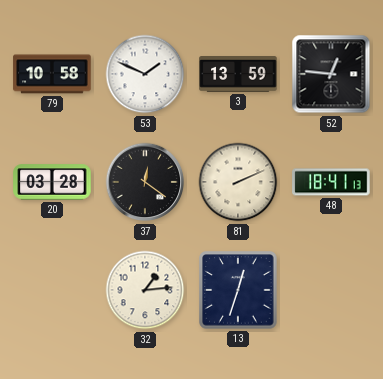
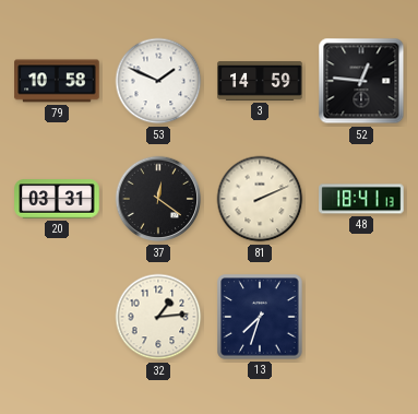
3: 13:59 -> 14:59
20: 03:28 -> 03:31
13: 12:33 -> 7:33
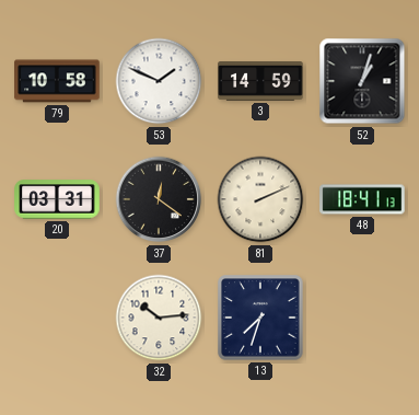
52: 12:46 -> 1:03
32: 1:14 -> 10:14
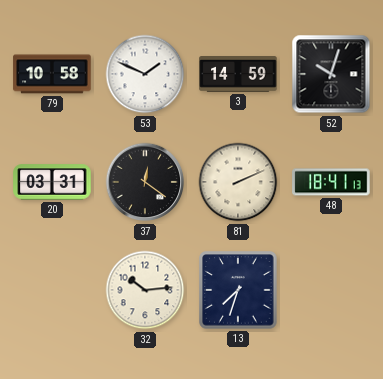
52: 1:03 -> 10:03
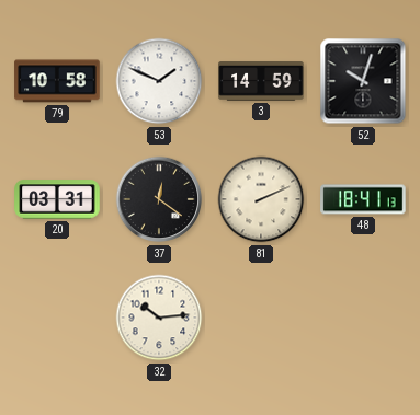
13: 7:33 -> none
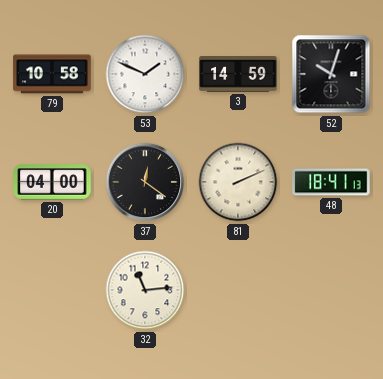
20: 03:31 -> 04:00
32: 10:14 -> 11:14
